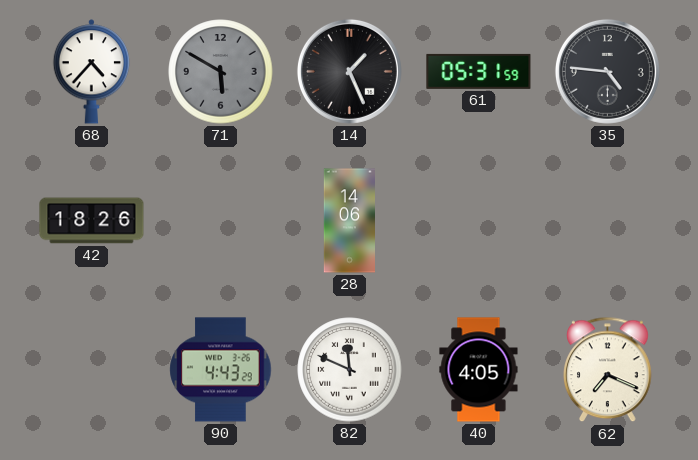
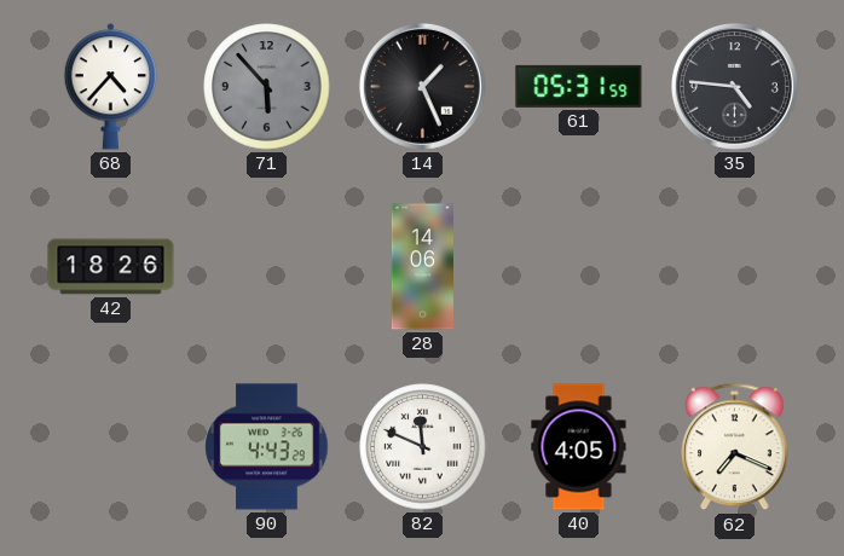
71: 5:50 -> 5:53
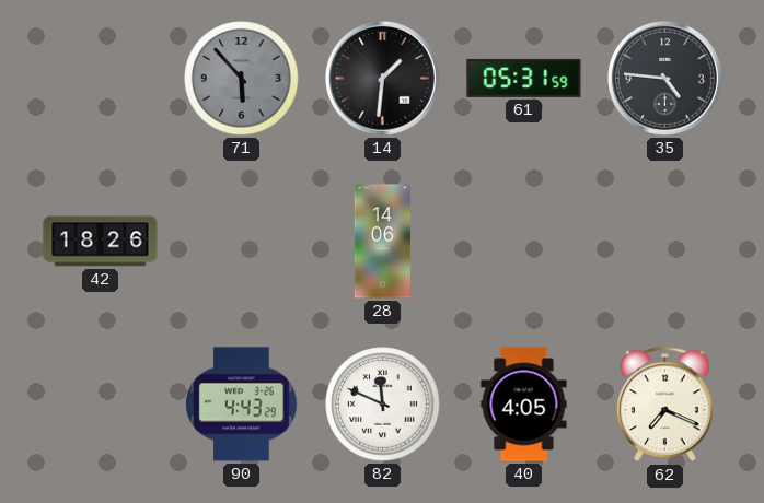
68: 4:37 -> none
14: 1:26 -> 1:31
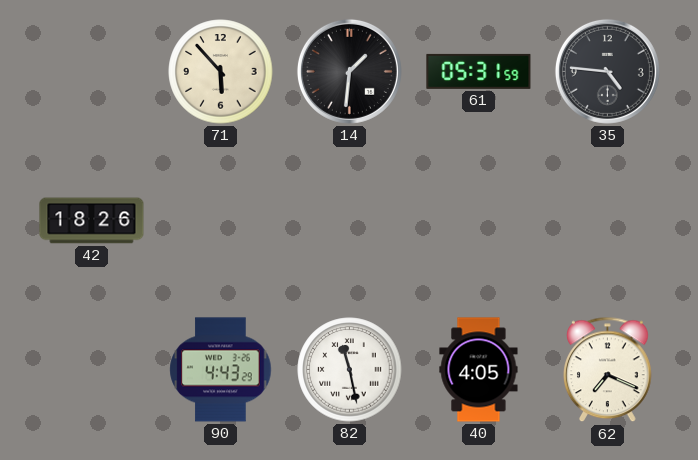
71 dial: grey -> cream
28: 14:06 -> none
82: 11:49 -> 11:28
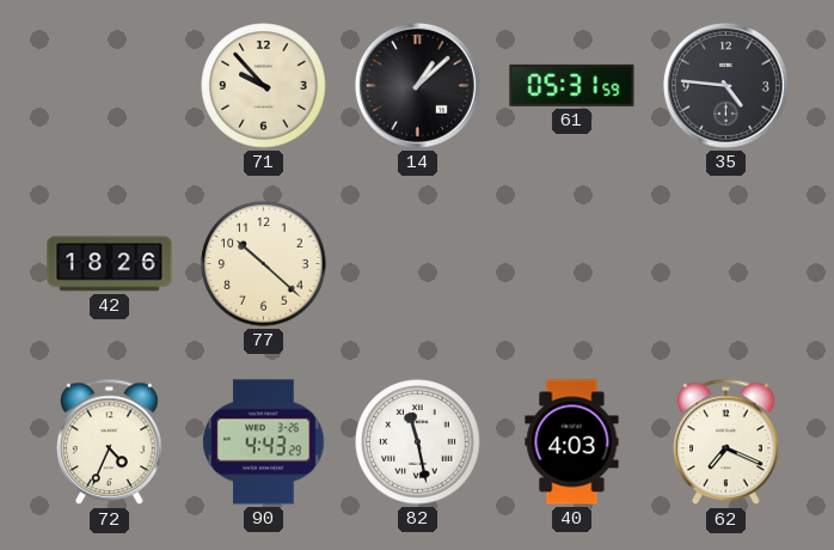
71: 5:53 -> 9:53
14: 1:31 -> 1:08
77: none -> 10:22
72: none -> 4:34
40: 4:05 -> 4:03
